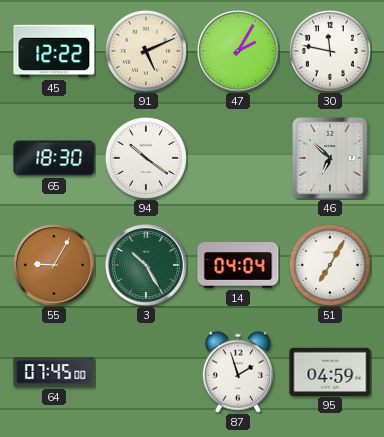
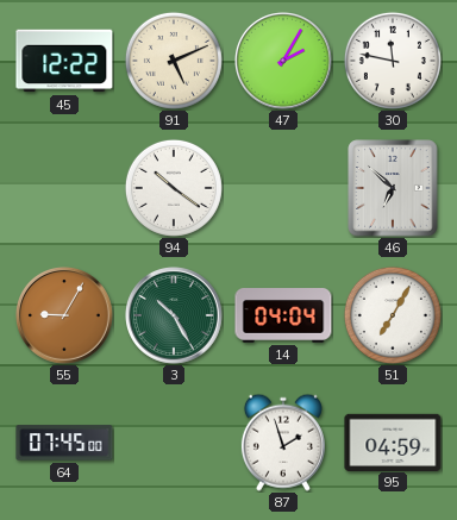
65: 18:30 -> none
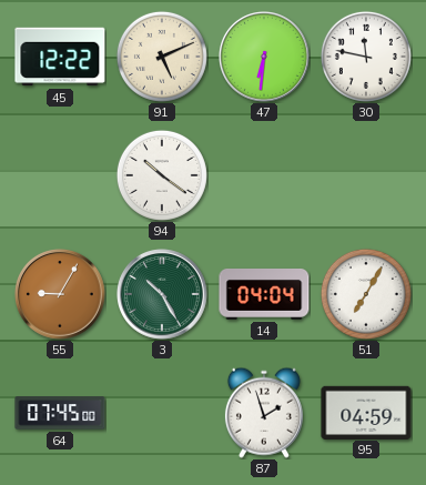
47: 2:05 -> 6:31
46: 6:52 -> none
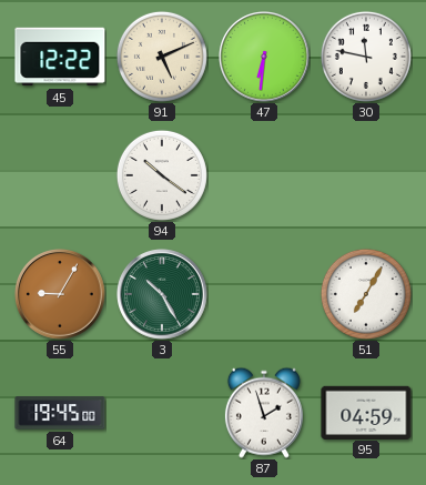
14: 04:04 -> none
64: 07:45 -> 19:45
